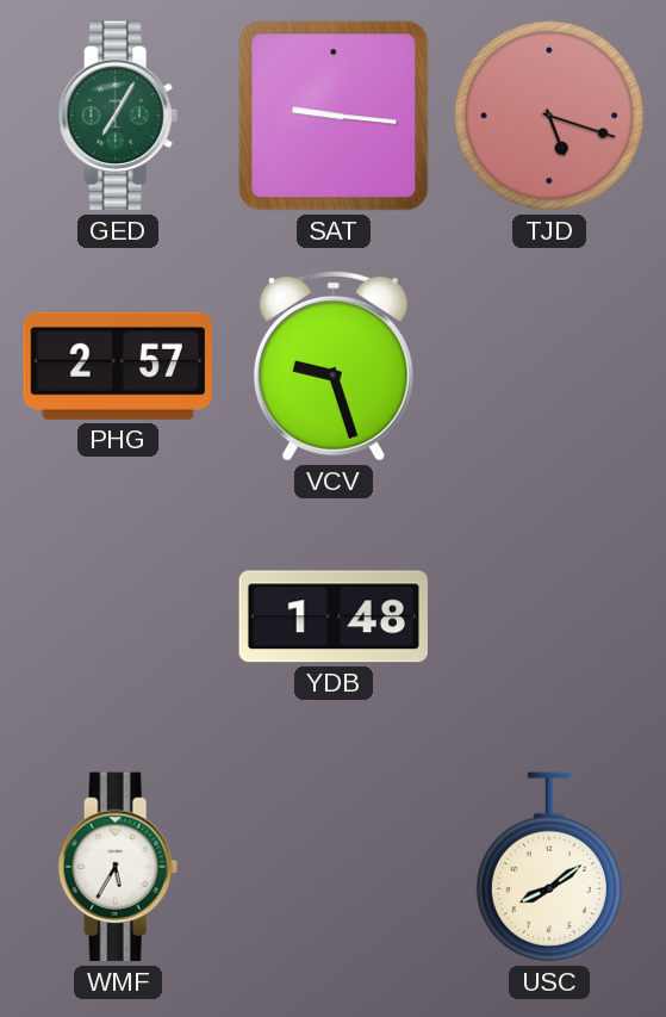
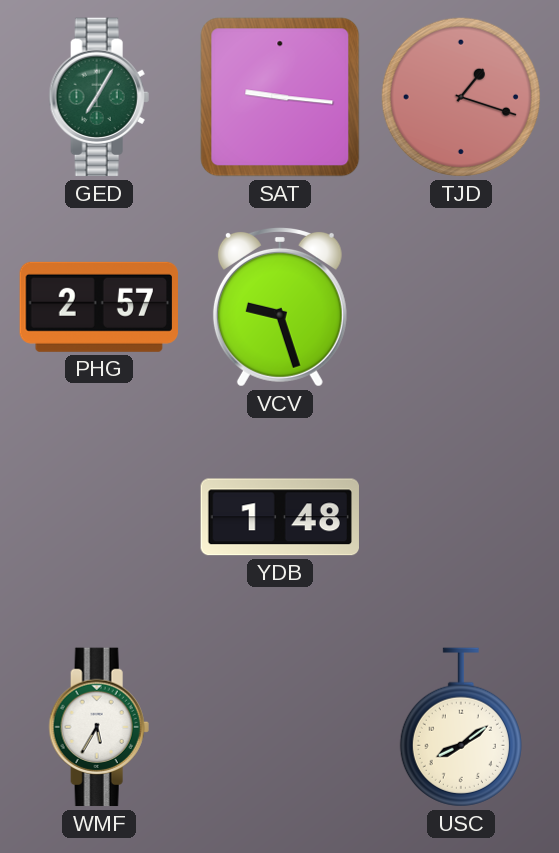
TJD: 5:18 -> 1:18
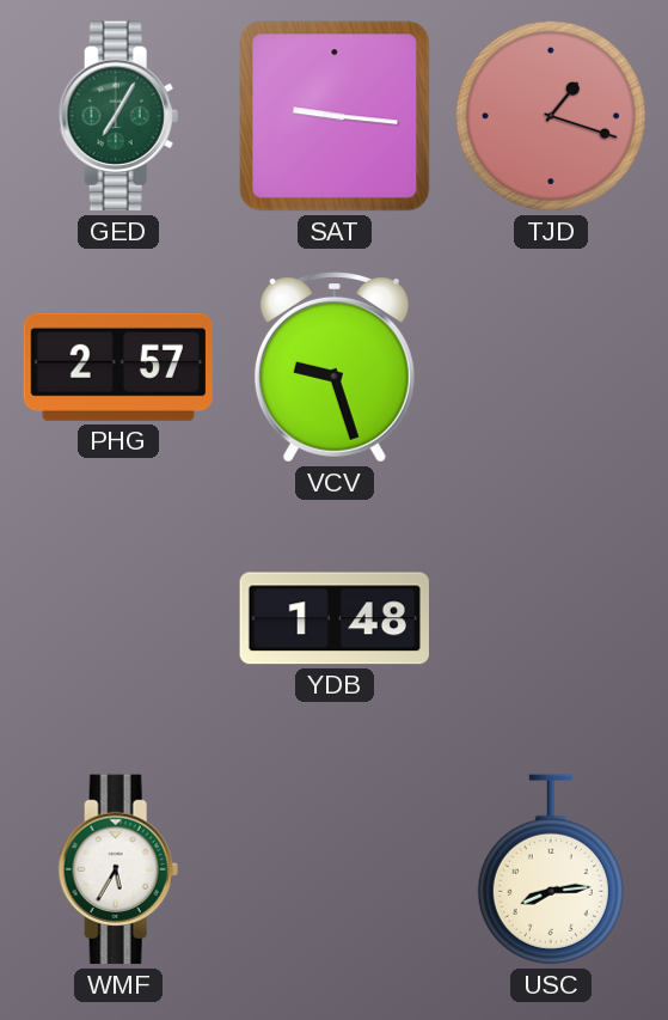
USC: 8:09 -> 8:14
